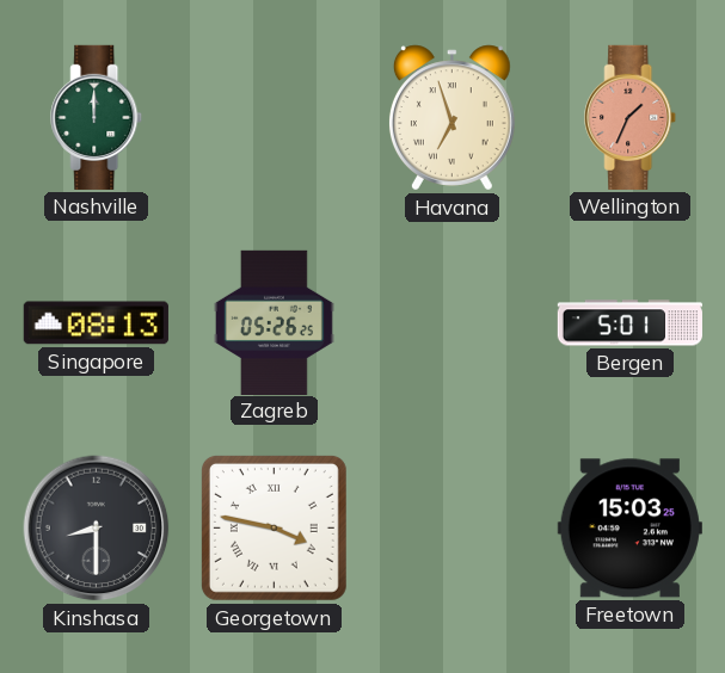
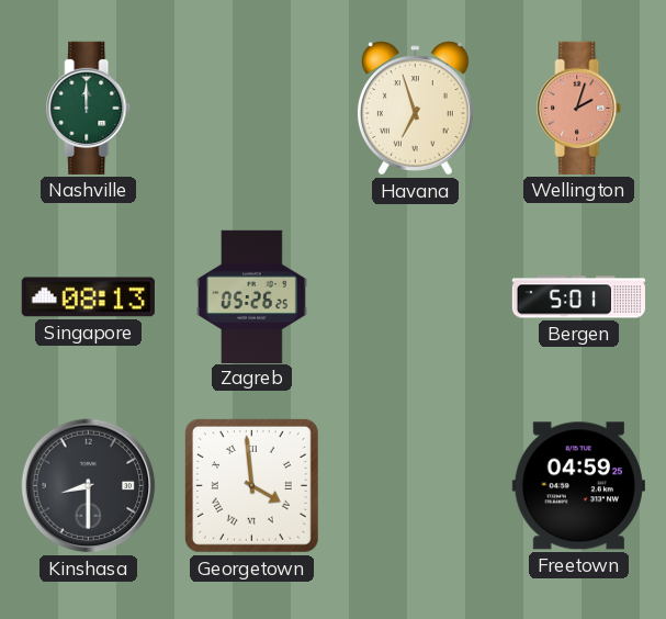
Wellington: 1:34 -> 2:03
Georgetown: 3:47 -> 3:59
Freetown: 15:03 -> 04:59
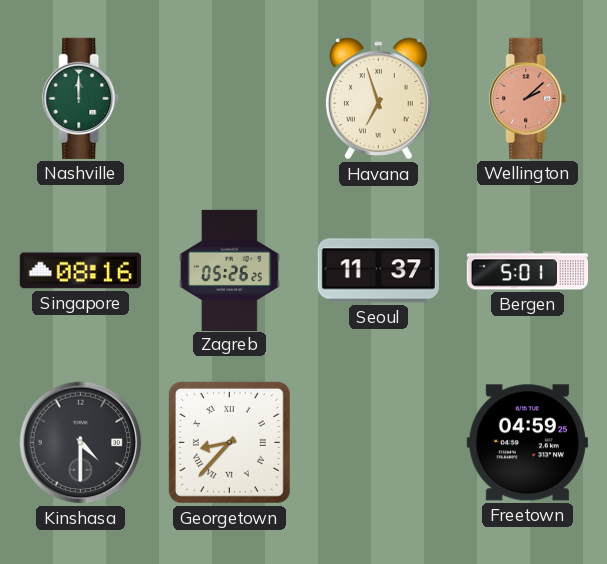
Wellington: 2:03 -> 2:08
Singapore: 08:13 -> 08:16
Seoul: none -> 11:37
Kinshasa: 8:30 -> 4:30
Georgetown: 3:59 -> 8:37
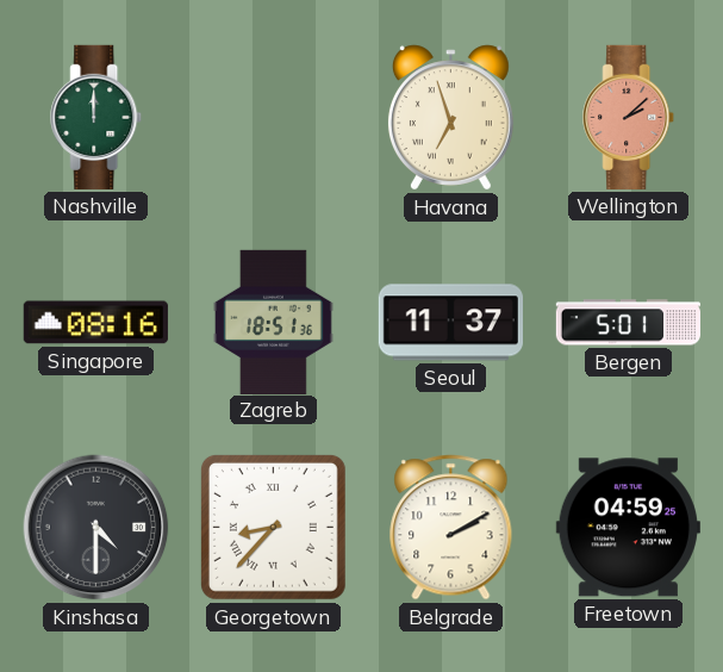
Zagreb: 05:26 -> 18:51
Belgrade: none -> 2:10
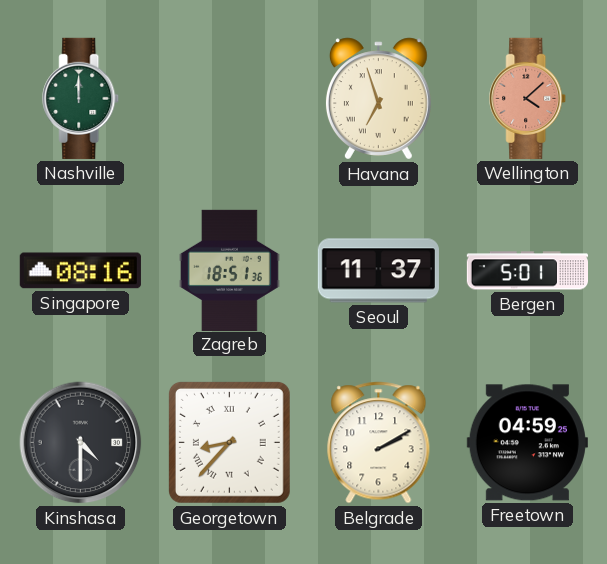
Wellington: 2:08 -> 4:08
